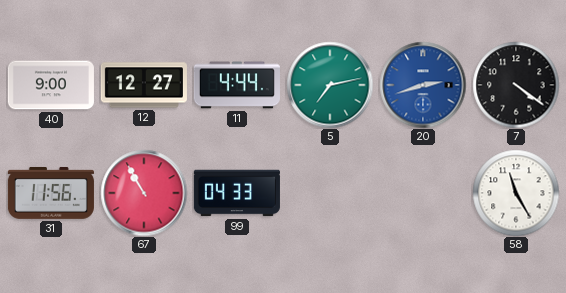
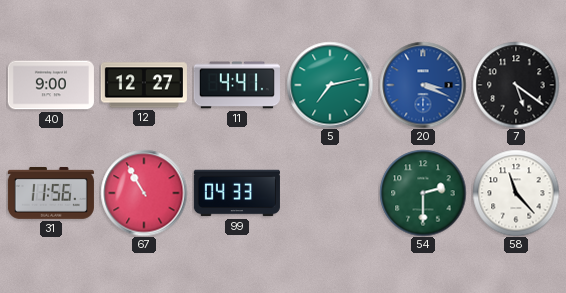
11: 4:44 -> 4:41
20: 2:42 -> 3:19
7: 4:21 -> 5:21
54: none -> 2:30
58: 11:25 -> 11:23
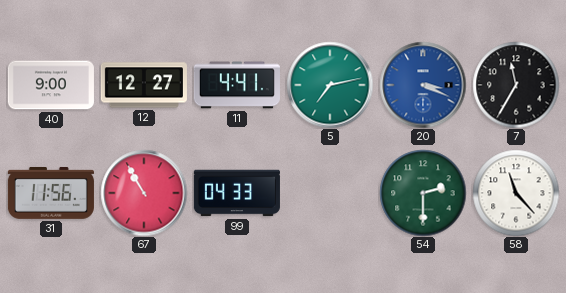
7: 5:21 -> 11:35
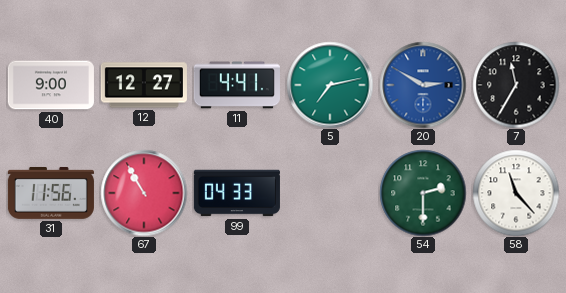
20: 3:19 -> 2:50
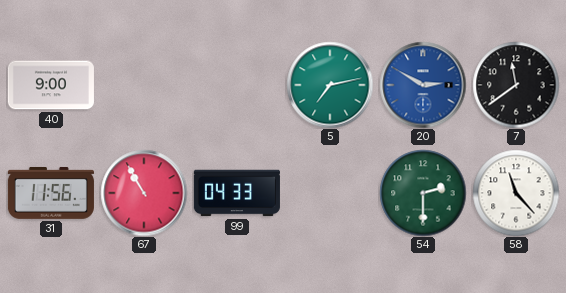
12: 12:27 -> none
11: 4:41 -> none
7: 11:35 -> 11:39
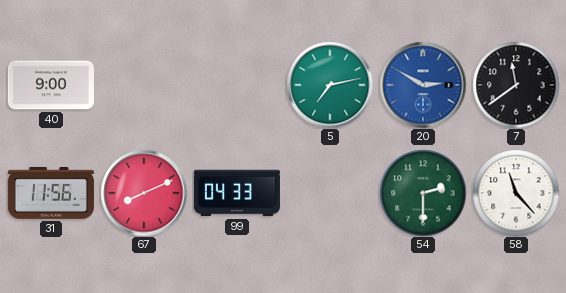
67: 10:55 -> 8:11
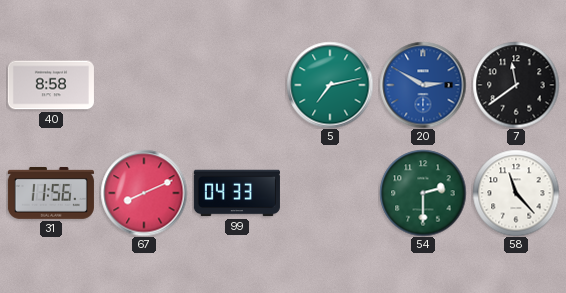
40: 9:00 -> 8:58
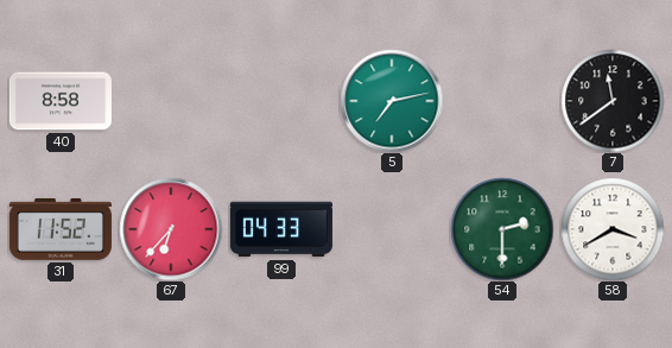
20: 2:50 -> none
31: 11:56 -> 11:52
67: 8:11 -> 6:37
58: 11:23 -> 3:40
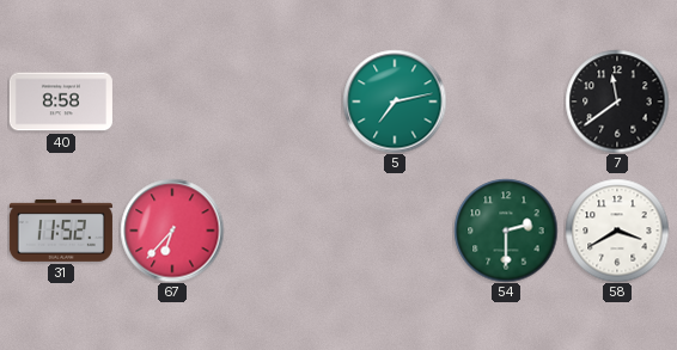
99: 04:33 -> none
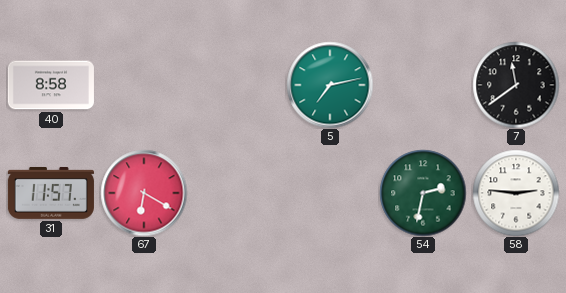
31: 11:52 -> 11:57
67: 6:37 -> 6:20
54: 2:30 -> 2:32
58: 3:40 -> 2:46
